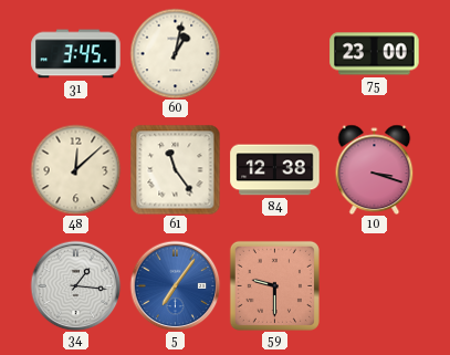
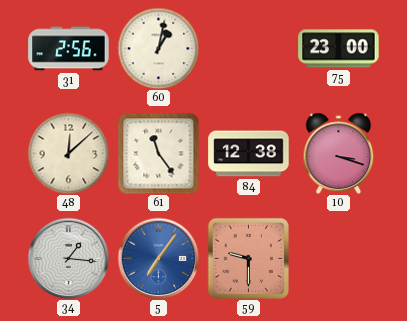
31: 3:45 -> 2:56
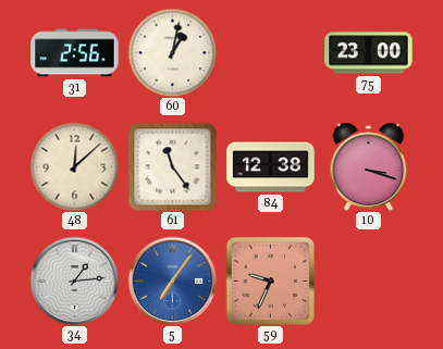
34: 1:16 -> 1:14
59: 9:30 -> 9:34
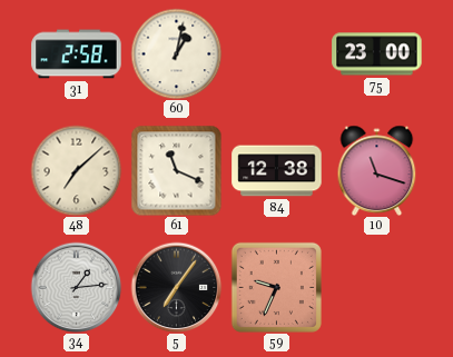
31: 2:56 -> 2:58
48: 12:08 -> 7:08
61: 11:24 -> 11:19
10: 3:18 -> 11:18
5 dial: blue -> black
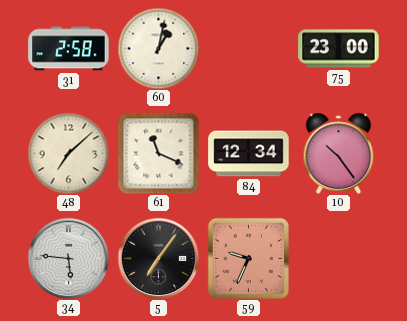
84: 12:38 -> 12:34
10: 11:18 -> 10:24
34: 1:14 -> 5:46
